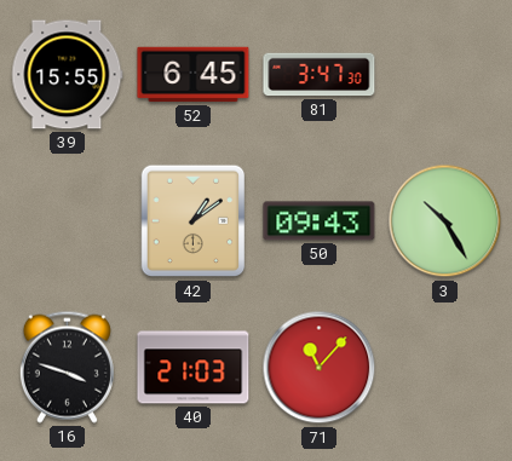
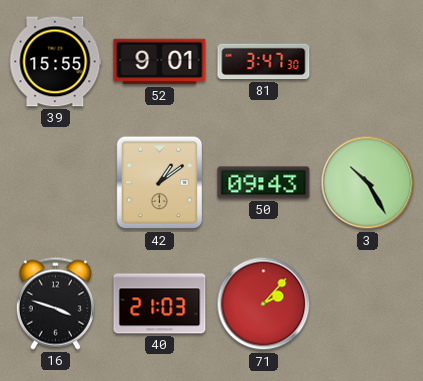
52: 6:45 -> 9:01
71: 11:07 -> 2:07
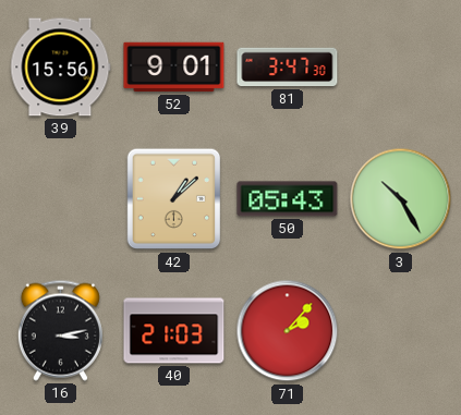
39: 15:55 -> 15:56
42: 1:09 -> 1:08
50: 09:43 -> 05:43
16: 3:48 -> 3:13
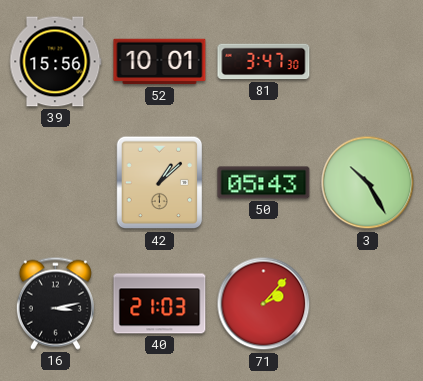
52: 9:01 -> 10:01
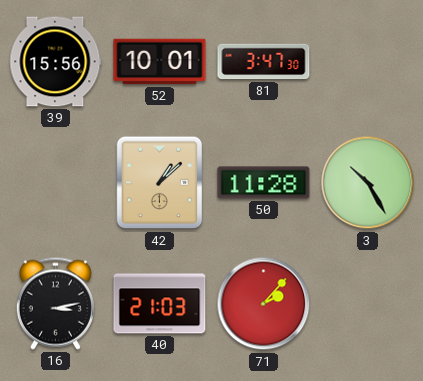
50: 05:43 -> 11:28
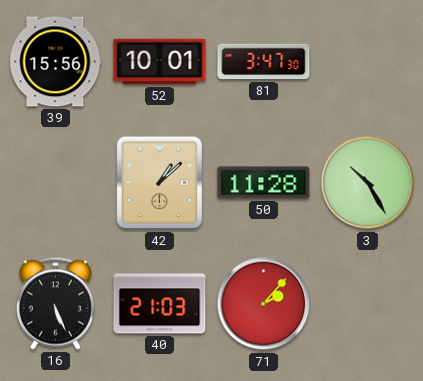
16: 3:13 -> 5:26
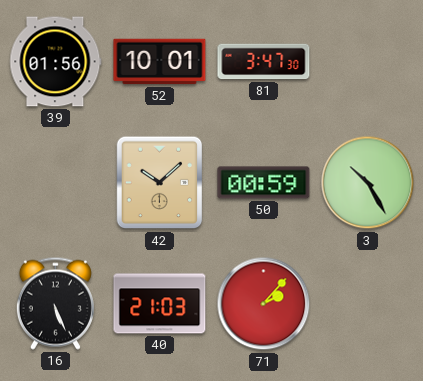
39: 15:56 -> 01:56
42: 1:08 -> 10:08
50: 11:28 -> 00:59
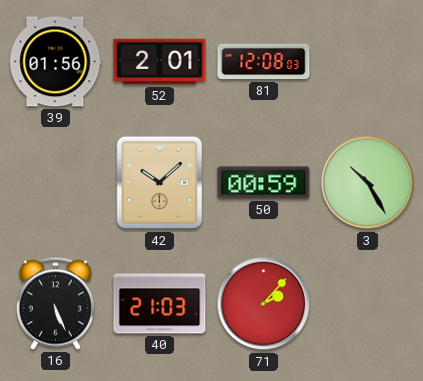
52: 10:01 -> 2:01
81: 3:47 -> 12:08
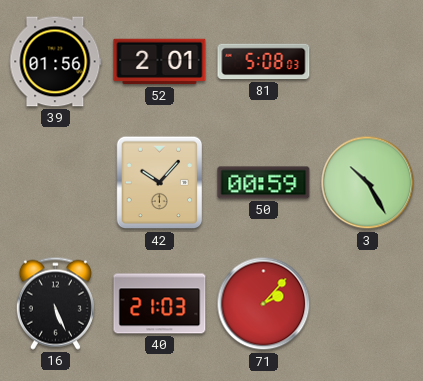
81: 12:08 -> 5:08
42: 10:08 -> 10:07
